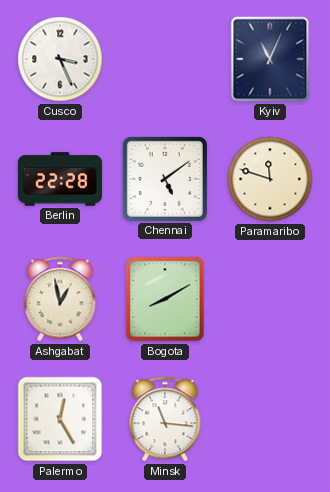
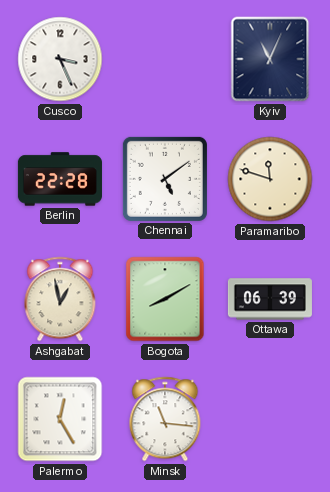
Ottawa: none -> 06:39
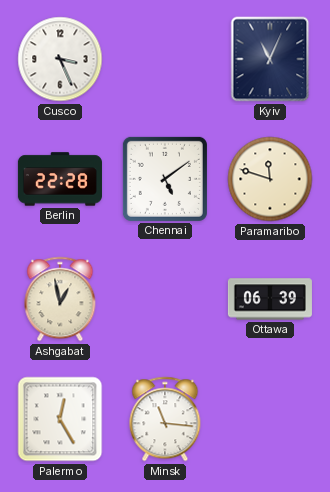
Bogota: 8:10 -> none
